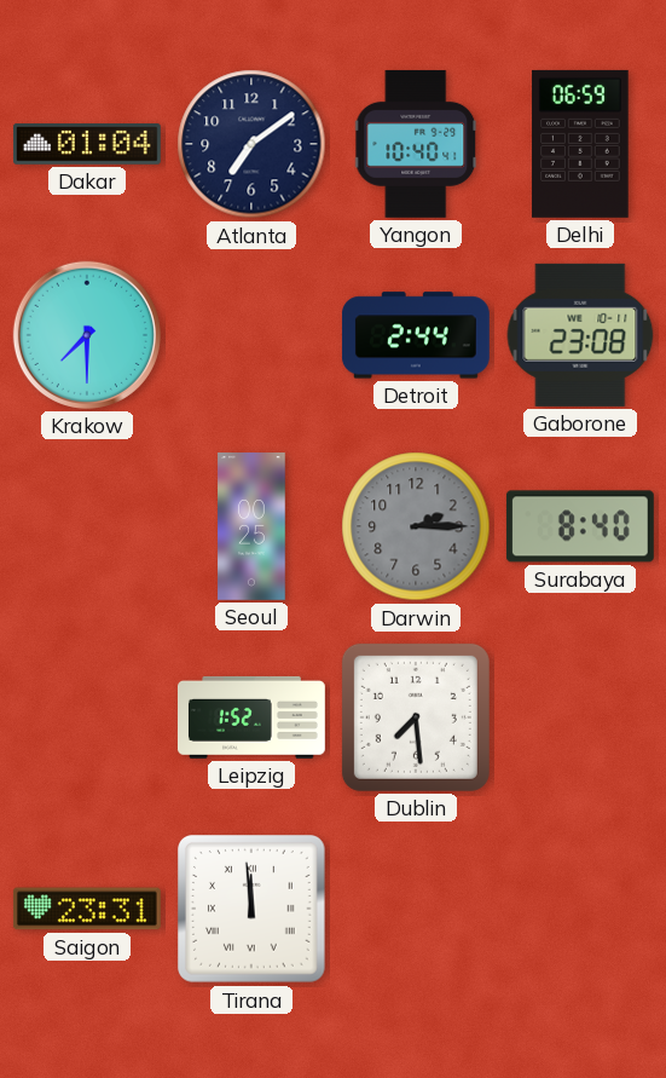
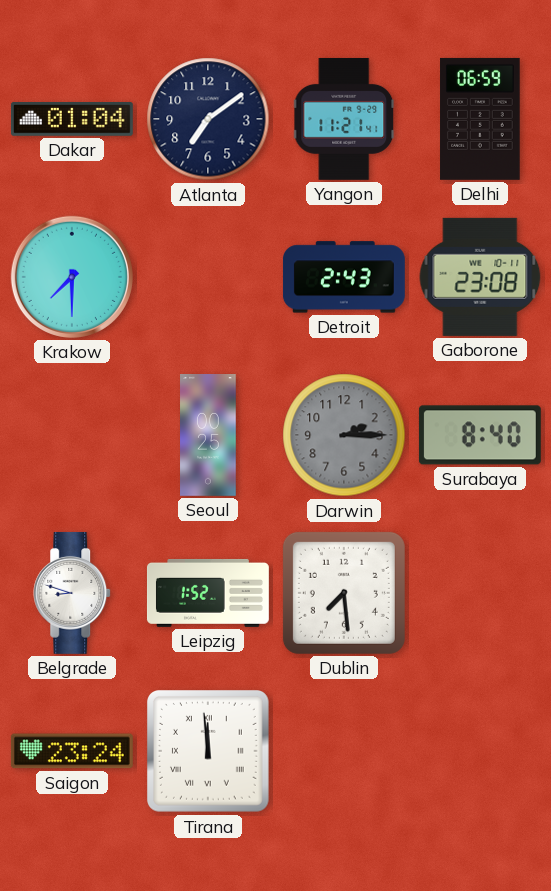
Yangon: 10:40 -> 11:21
Detroit: 2:44 -> 2:43
Belgrade: none -> 8:48
Saigon: 23:31 -> 23:24
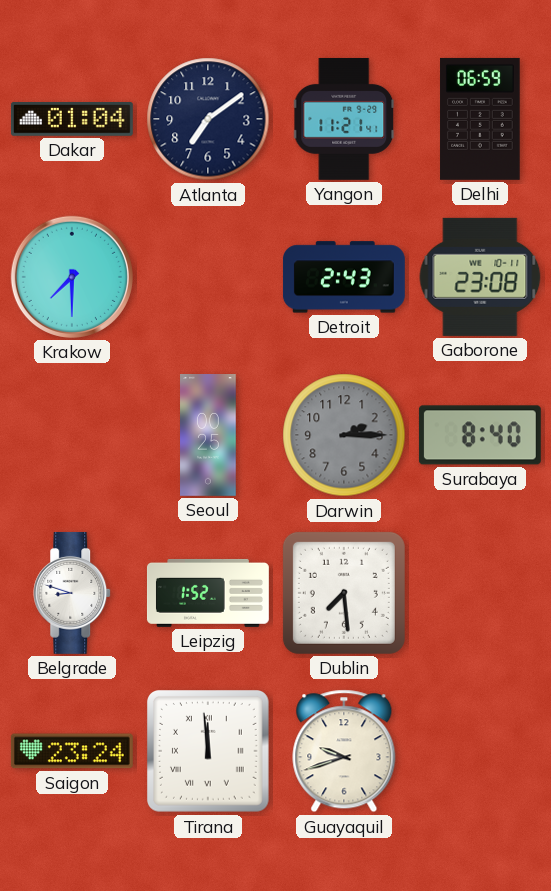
Guayaquil: none -> 9:42
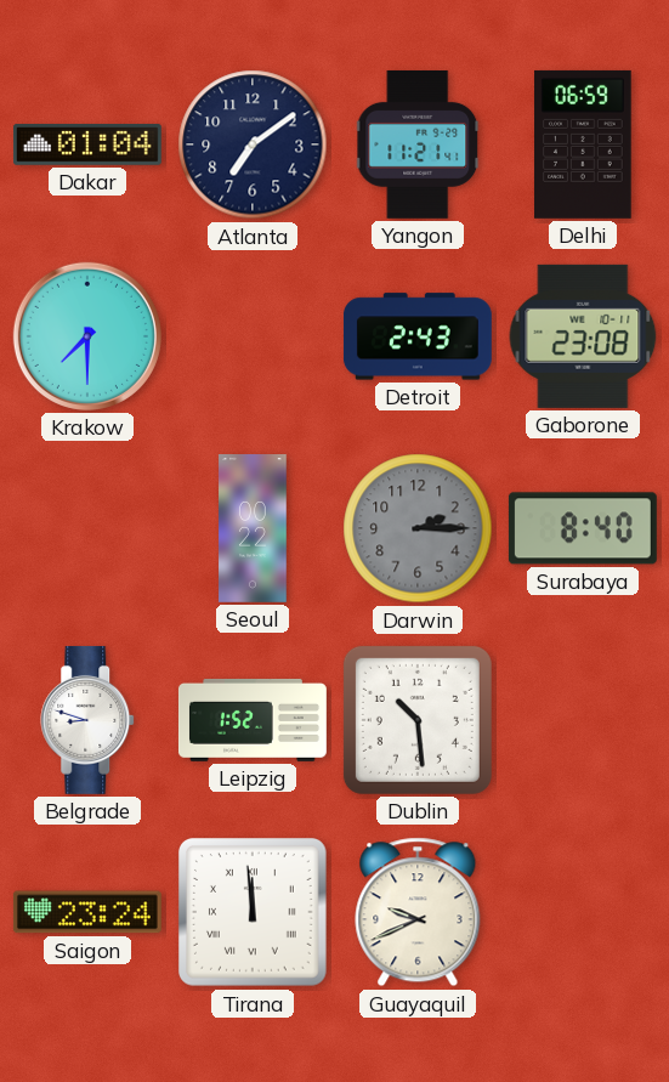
Seoul: 00:25 -> 00:22
Dublin: 7:29 -> 10:29
Guayaquil: 9:42 -> 9:41
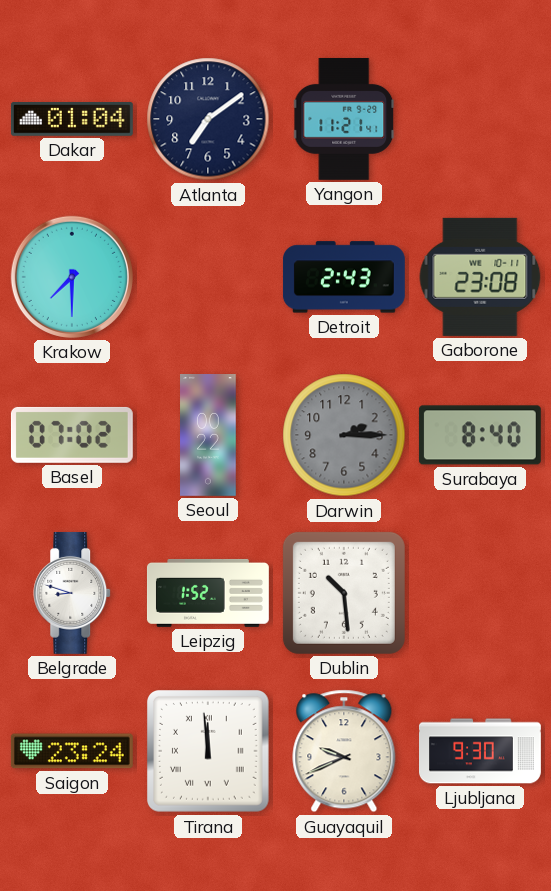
Delhi: 06:59 -> none
Basel: none -> 07:02
Ljubljana: none -> 9:30
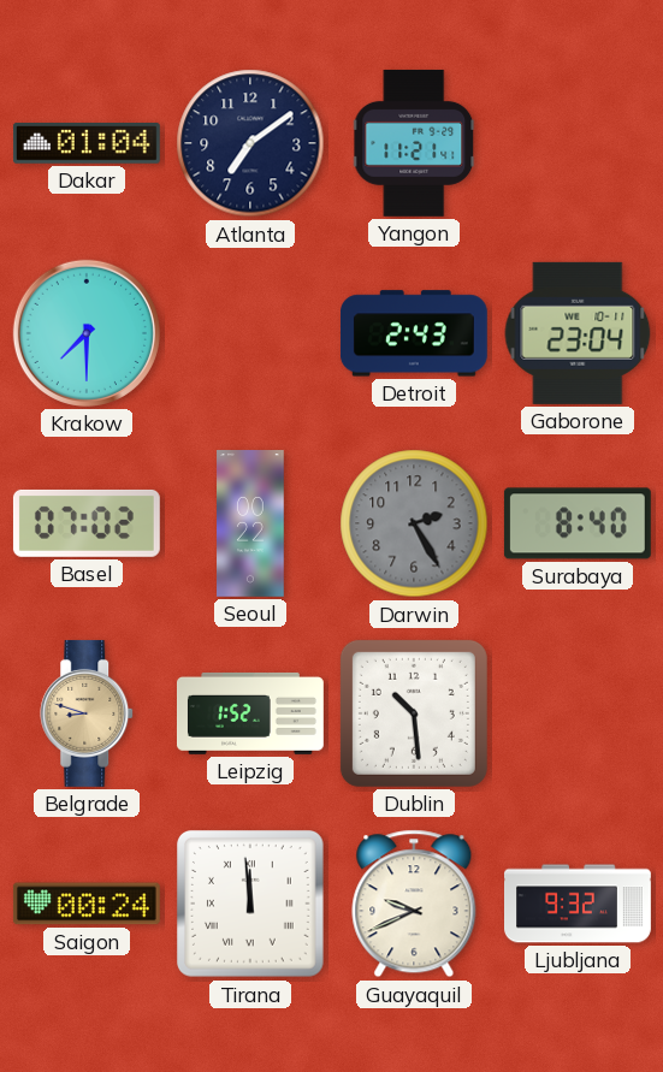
Gaborone: 23:08 -> 23:04
Darwin: 2:15 -> 2:25
Belgrade dial: white -> champagne
Saigon: 23:24 -> 00:24
Ljubljana: 9:30 -> 9:32
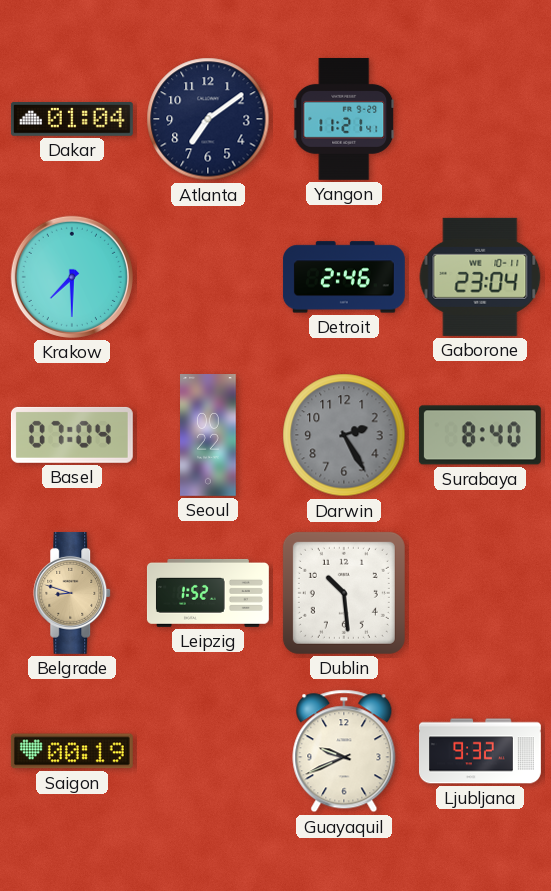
Detroit: 2:43 -> 2:46
Basel: 07:02 -> 07:04
Saigon: 00:24 -> 00:19
Tirana: 11:59 -> none
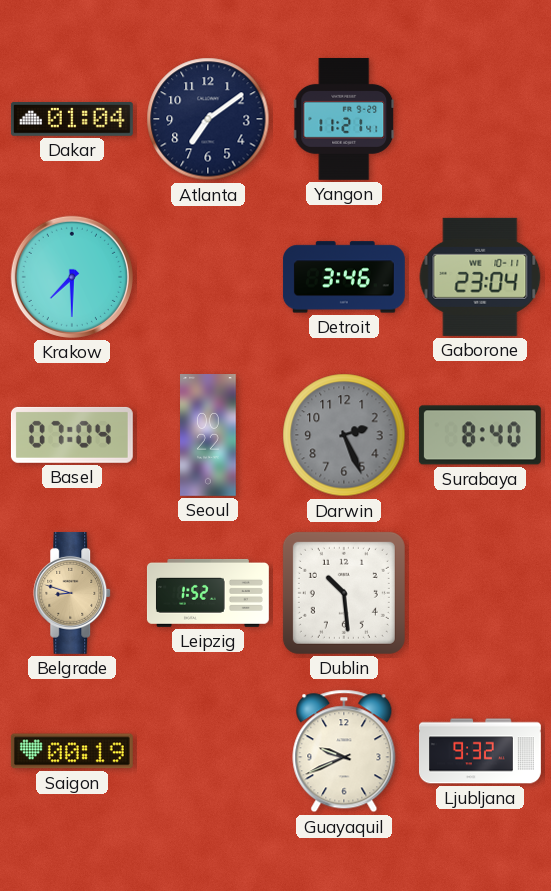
Detroit: 2:46 -> 3:46
Darwin: 2:25 -> 2:26
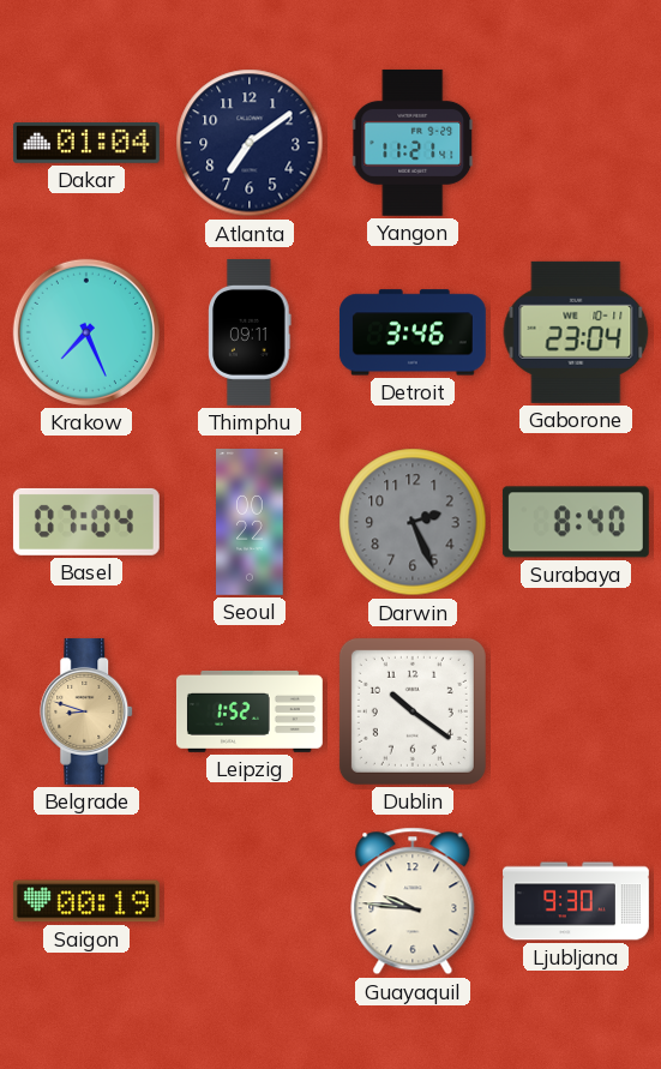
Krakow: 7:30 -> 7:26
Thimphu: none -> 09:11
Dublin: 10:29 -> 10:21
Guayaquil: 9:41 -> 9:46
Ljubljana: 9:32 -> 9:30
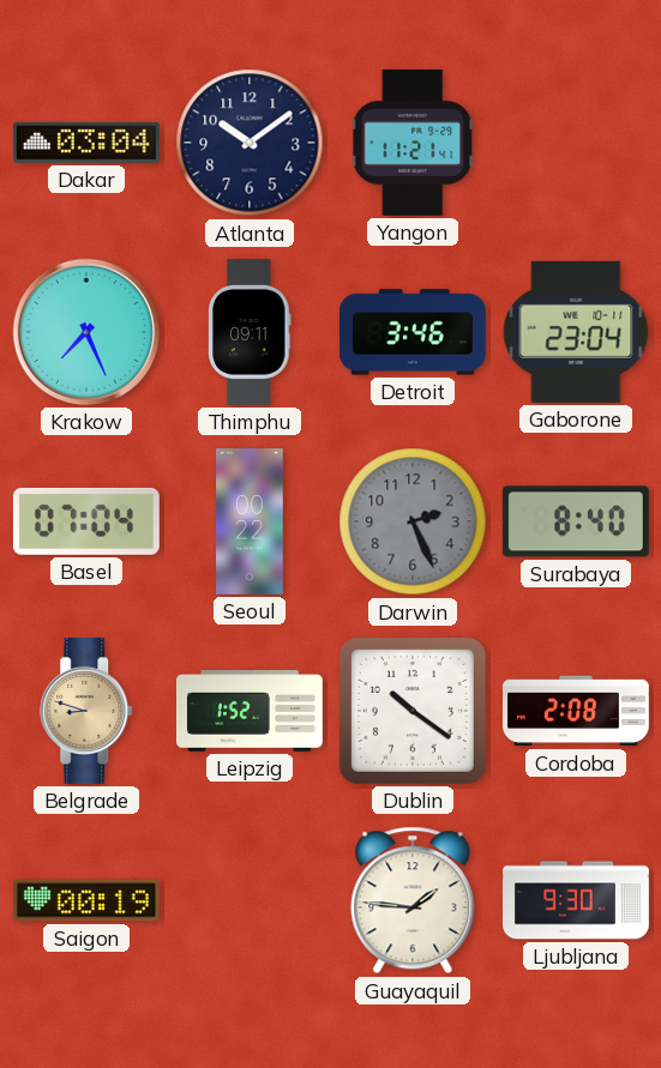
Dakar: 01:04 -> 03:04
Atlanta: 7:09 -> 10:09
Cordoba: none -> 2:08
Guayaquil: 9:46 -> 1:46
